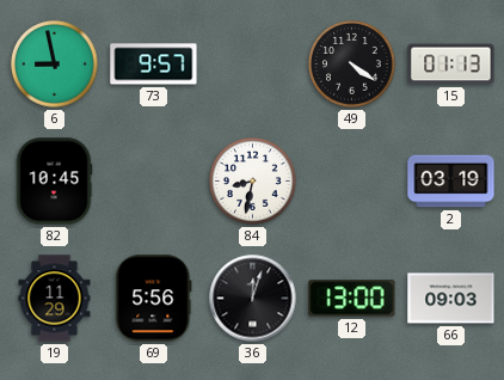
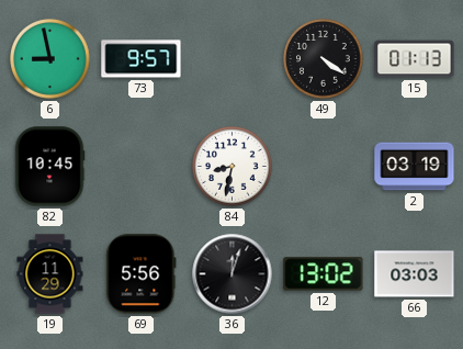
12: 13:00 -> 13:02
66: 09:03 -> 03:03
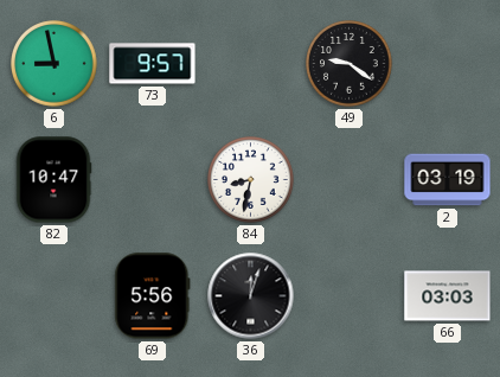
49: 4:21 -> 9:21
15: 01:13 -> none
82: 10:45 -> 10:47
19: 11:29 -> none
12: 13:02 -> none
